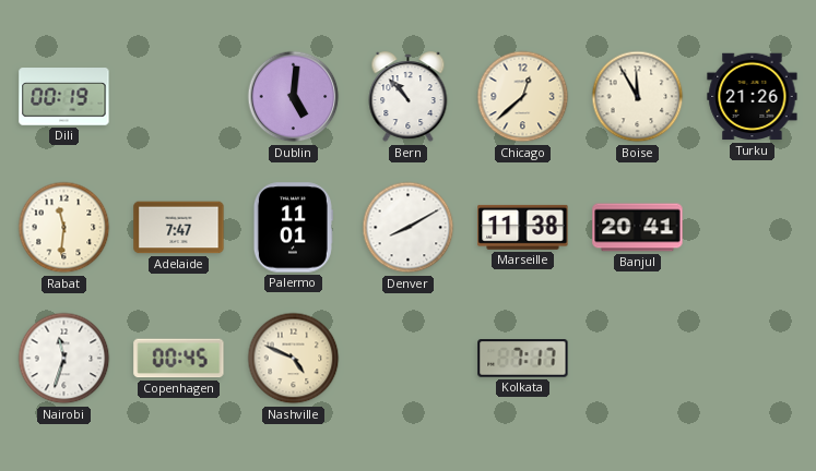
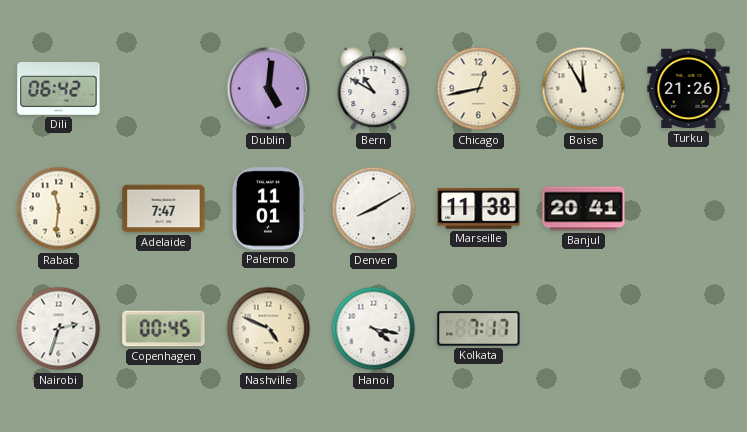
Dili: 00:19 -> 06:42
Bern: 10:53 -> 10:50
Chicago: 12:38 -> 12:43
Nairobi: 11:33 -> 2:33
Hanoi: none -> 4:17
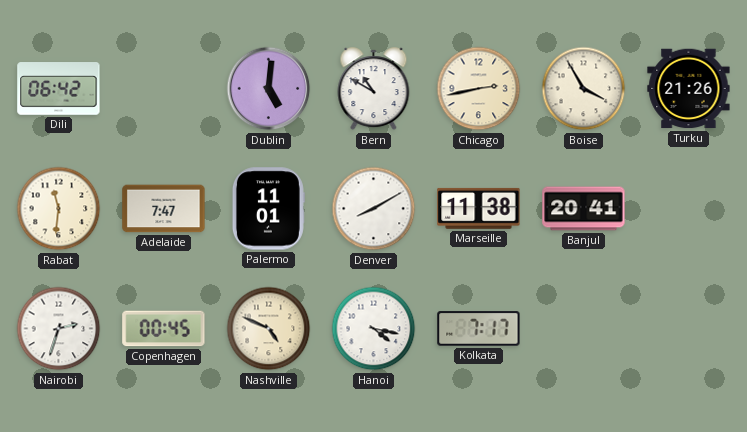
Chicago: 12:43 -> 2:43
Boise: 11:55 -> 3:55
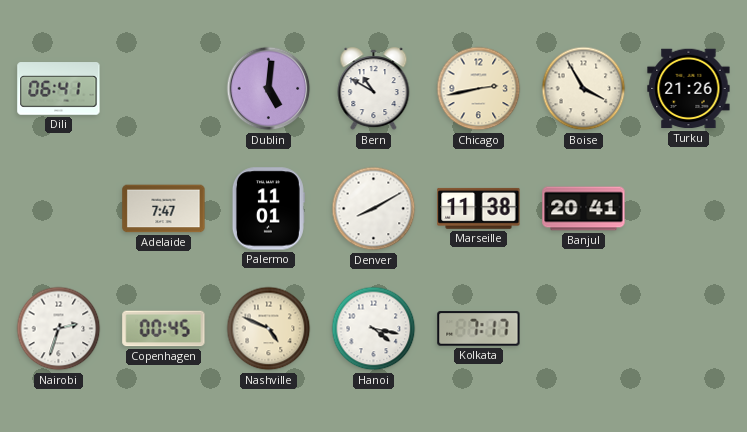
Dili: 06:42 -> 06:41
Rabat: 11:31 -> none
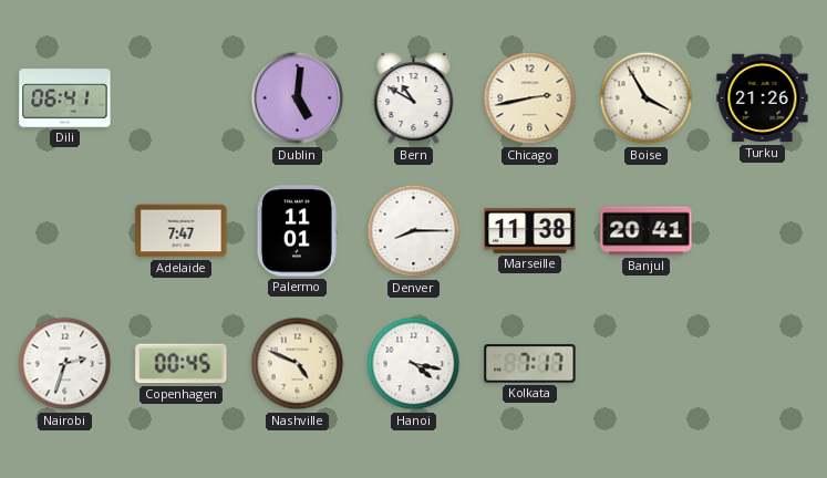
Denver: 8:10 -> 8:15
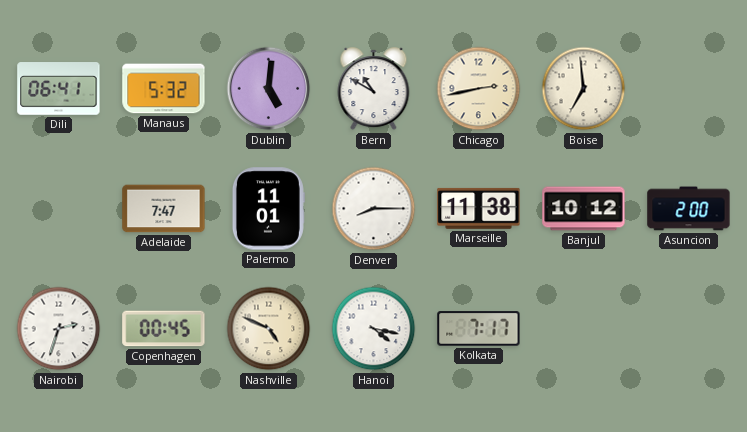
Manaus: none -> 5:32
Boise: 3:55 -> 6:59
Turku: 21:26 -> none
Banjul: 20:41 -> 10:12
Asuncion: none -> 2:00
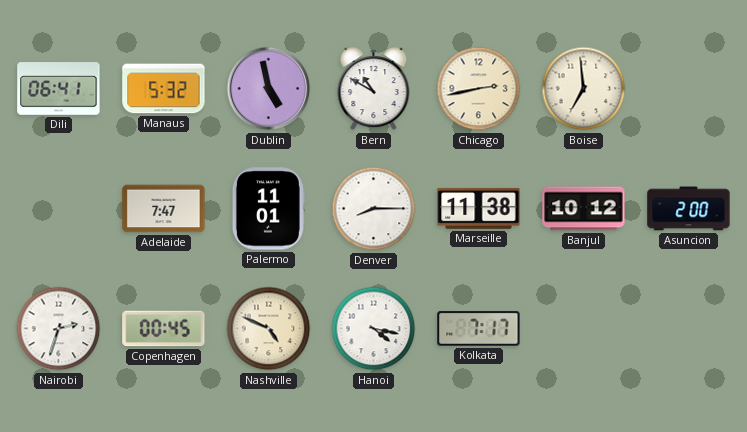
Dublin: 5:01 -> 4:58
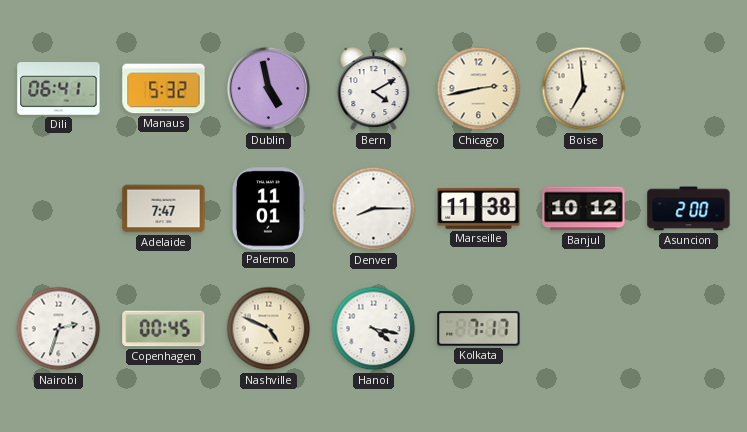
Bern: 10:50 -> 4:10
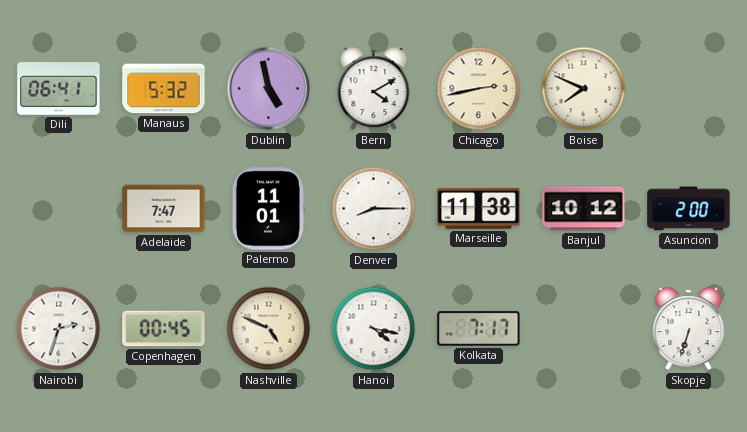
Boise: 6:59 -> 7:49
Skopje: none -> 6:33
